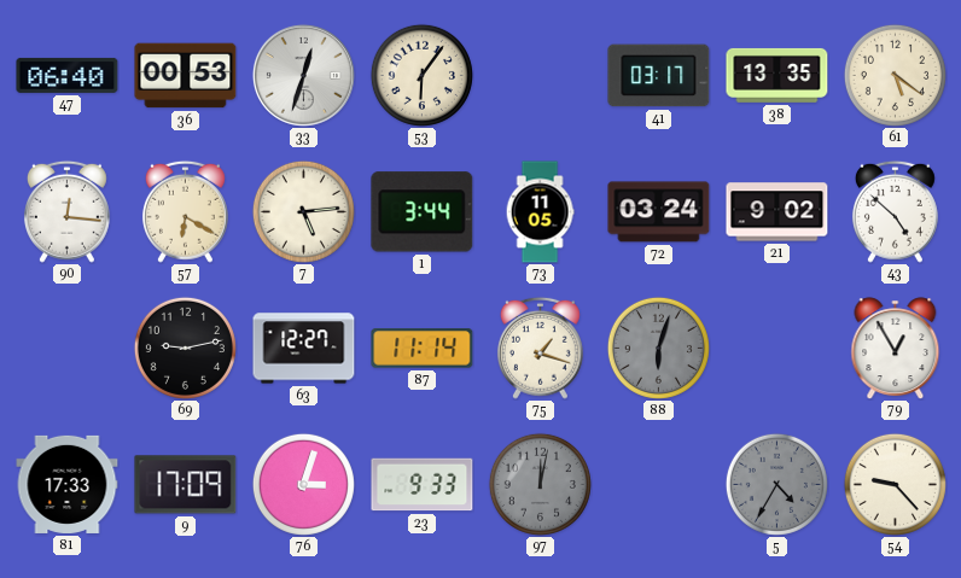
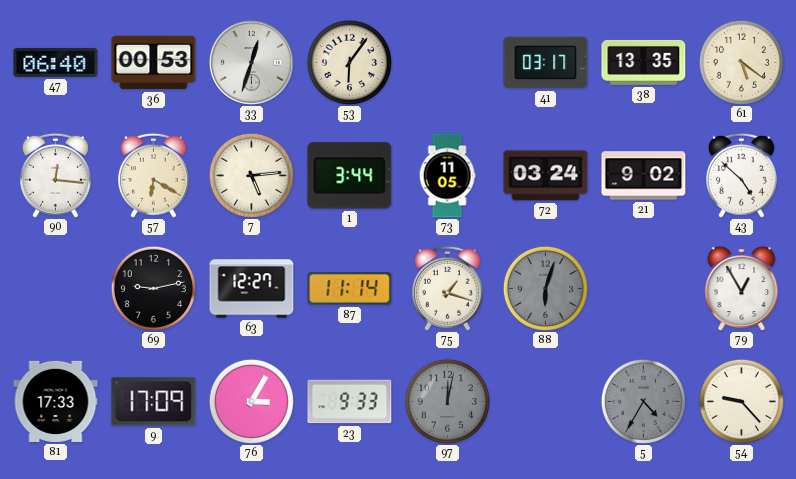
76: 3:03 -> 3:05
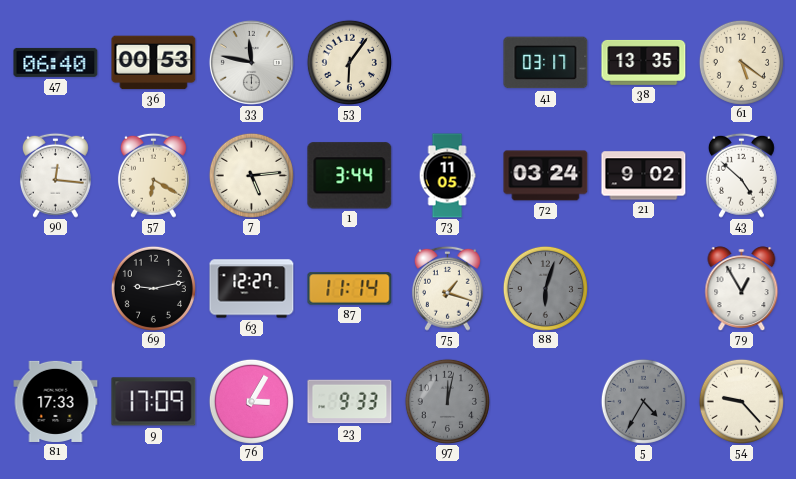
33: 12:33 -> 11:47
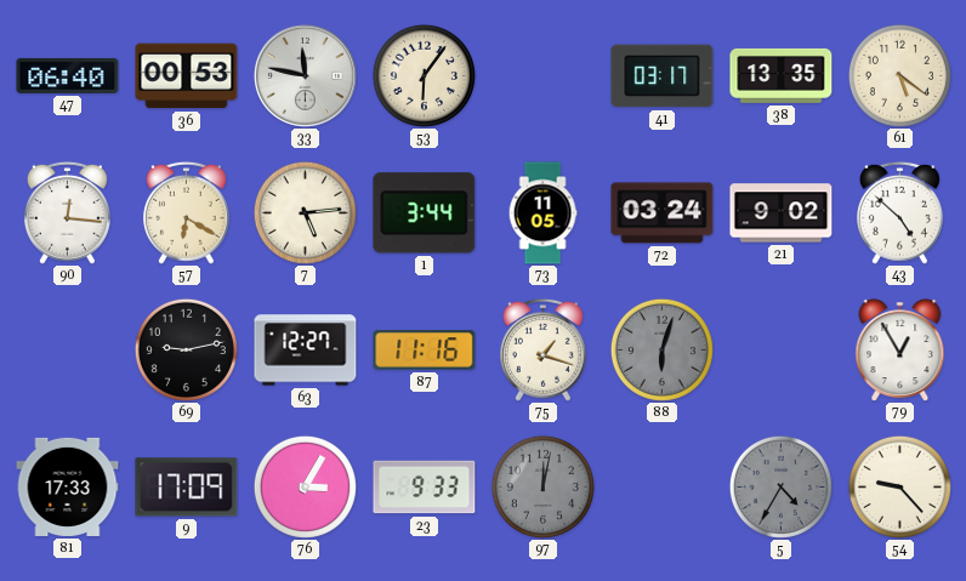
87: 11:14 -> 11:16
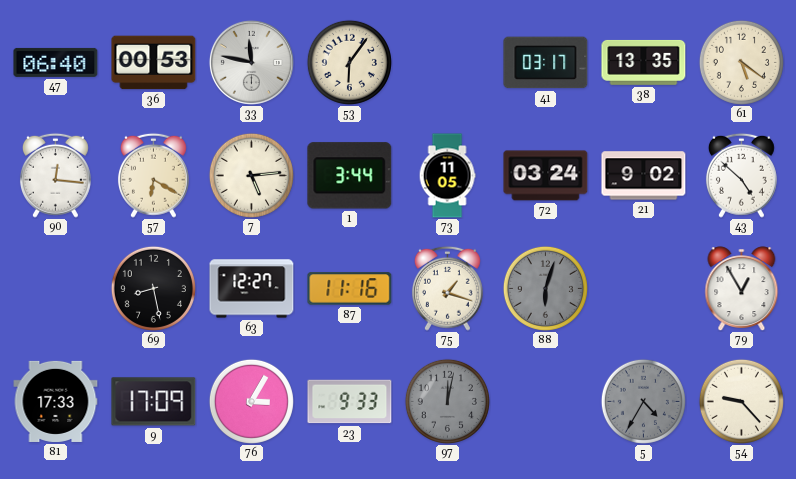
69: 9:13 -> 8:28
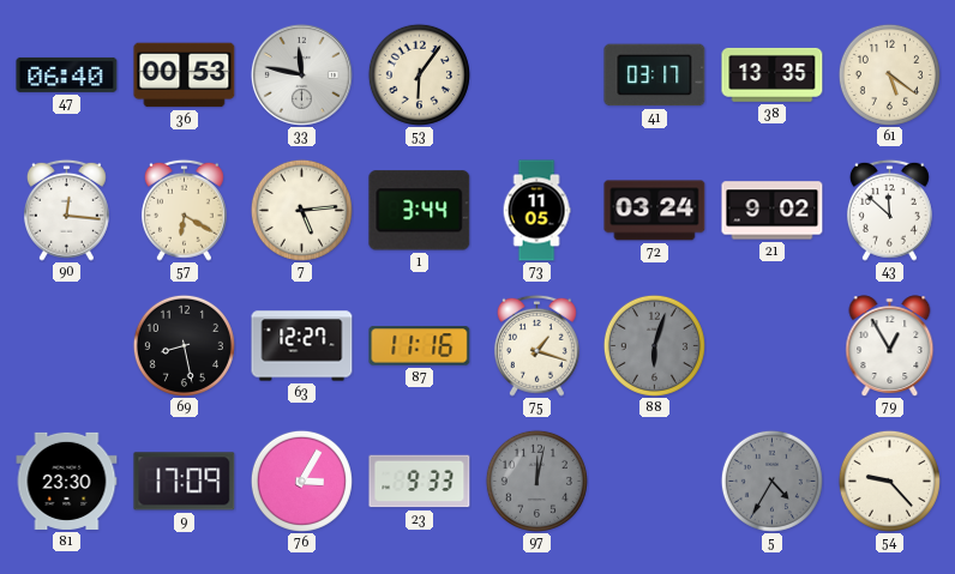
43: 4:52 -> 11:52
81: 17:33 -> 23:30
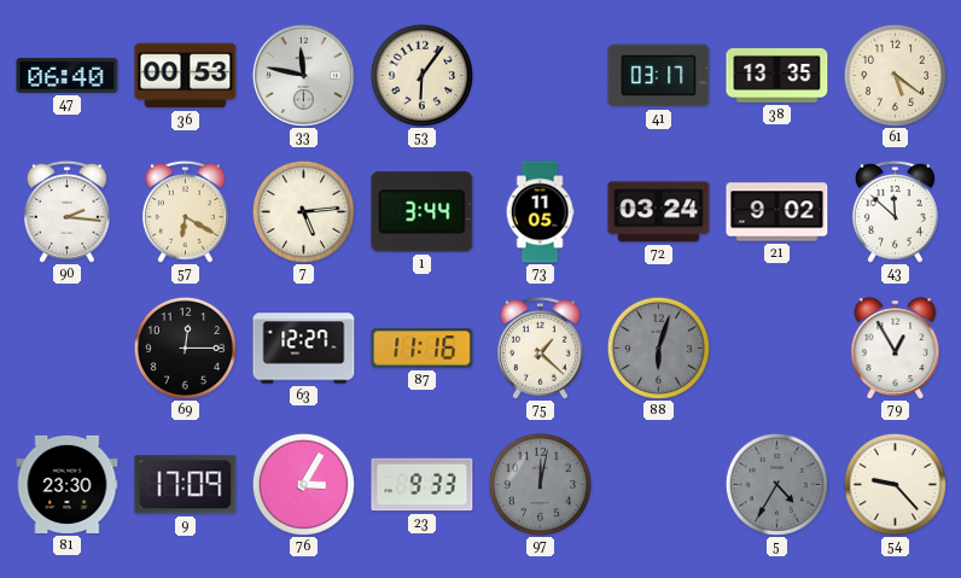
90: 12:16 -> 2:16
69: 8:28 -> 12:15
75: 1:18 -> 1:22
